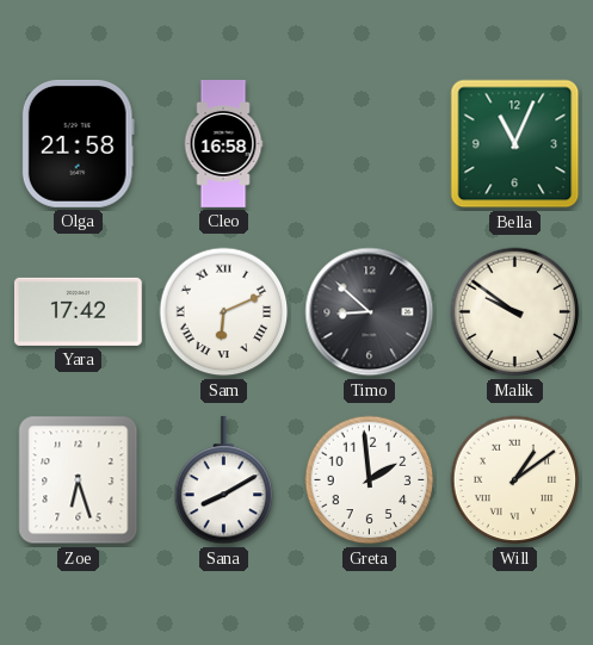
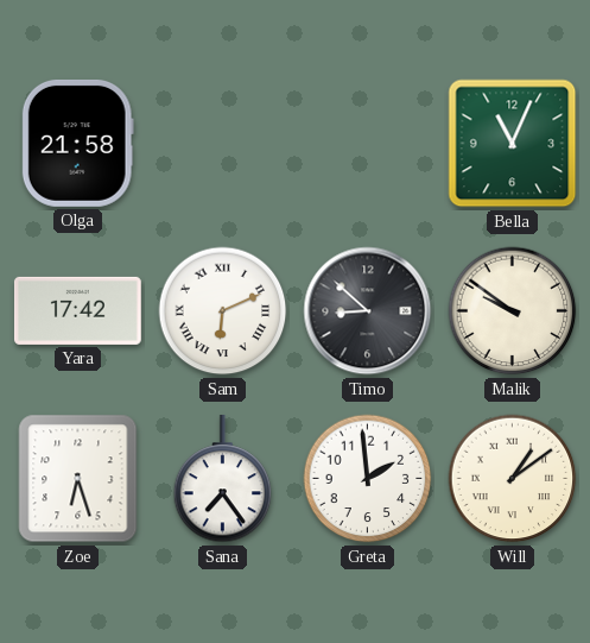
Cleo: 16:58 -> none
Sana: 8:10 -> 7:24
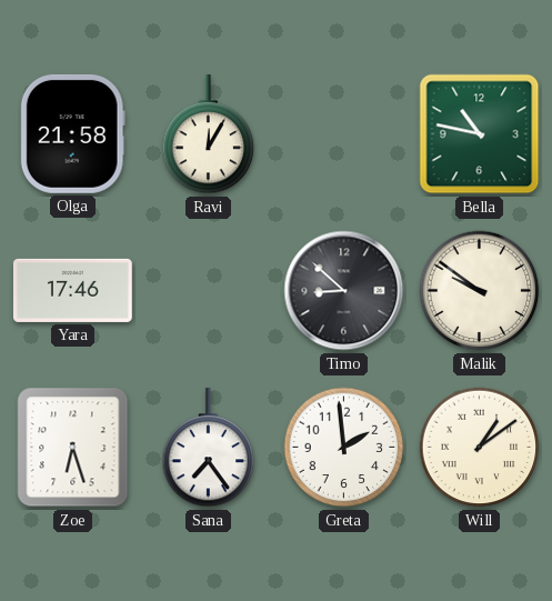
Ravi: none -> 12:05
Bella: 11:04 -> 10:47
Yara: 17:42 -> 17:46
Sam: 6:11 -> none
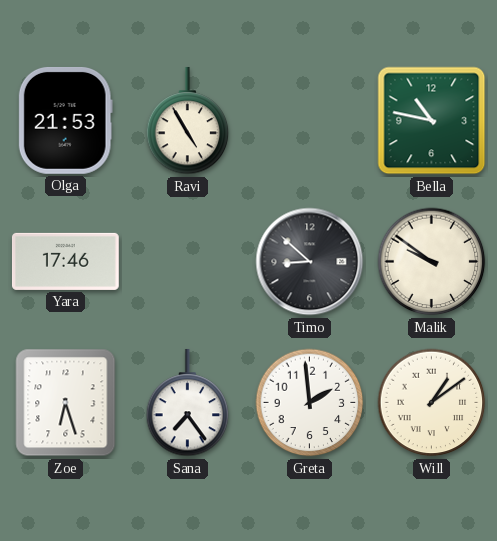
Olga: 21:58 -> 21:53
Ravi: 12:05 -> 4:55
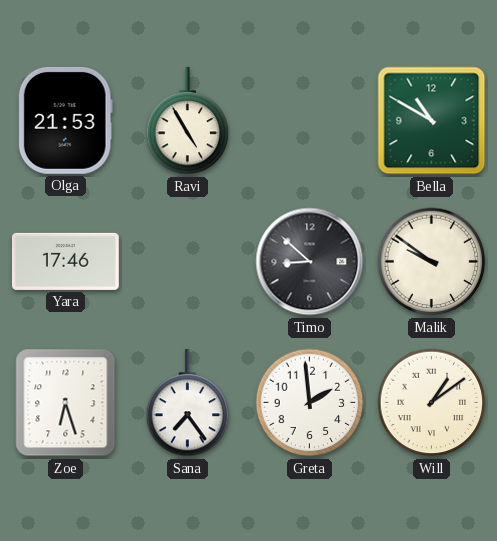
Bella: 10:47 -> 10:50
